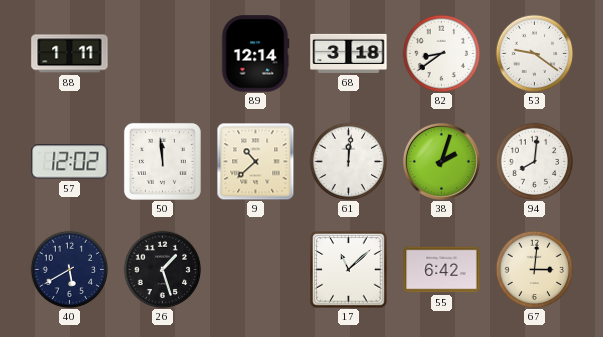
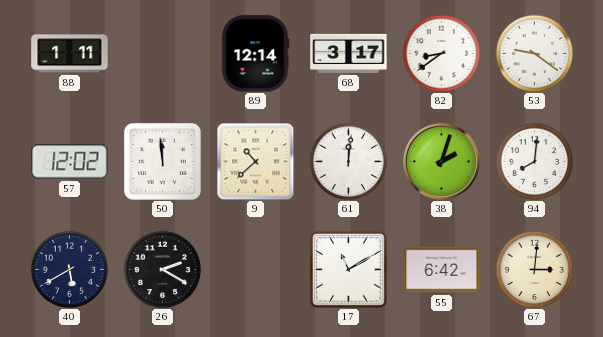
68: 3:18 -> 3:17
26: 1:27 -> 2:20
17: 11:08 -> 11:10
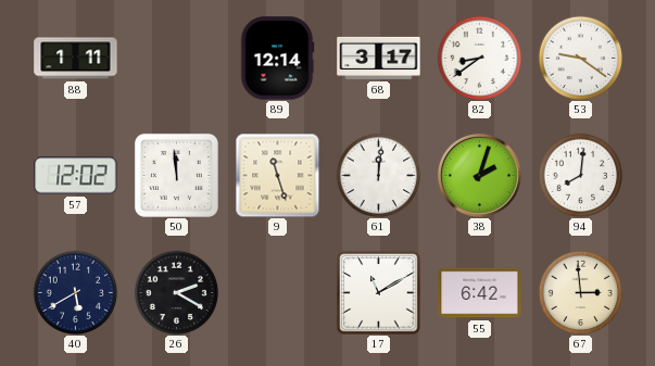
9: 10:38 -> 11:27
67: 3:01 -> 2:59
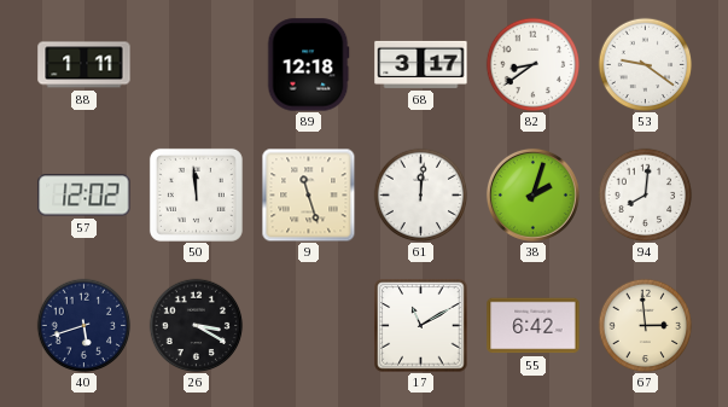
89: 12:14 -> 12:18
40: 5:40 -> 5:42
26: 2:20 -> 3:20
